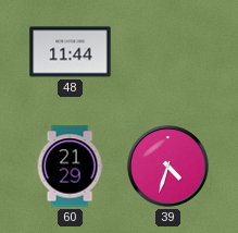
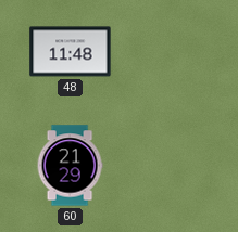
48: 11:44 -> 11:48
39: 4:33 -> none
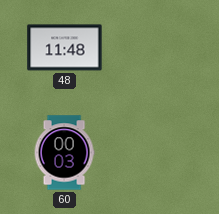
60: 21:29 -> 00:03
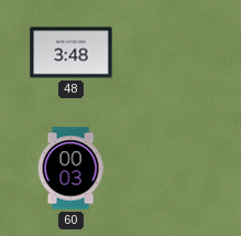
48: 11:48 -> 3:48
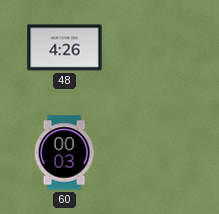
48: 3:48 -> 4:26
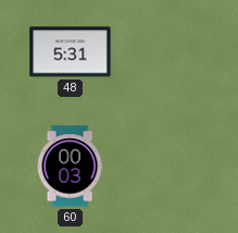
48: 4:26 -> 5:31
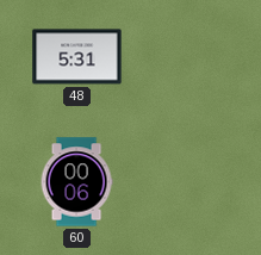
60: 00:03 -> 00:06
